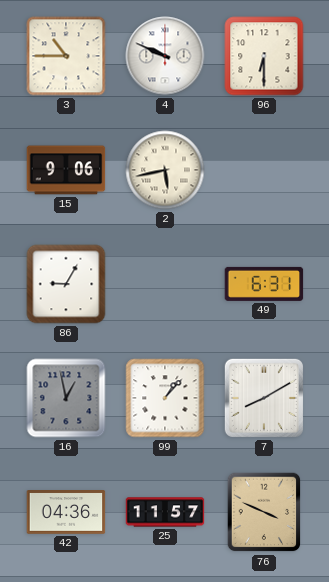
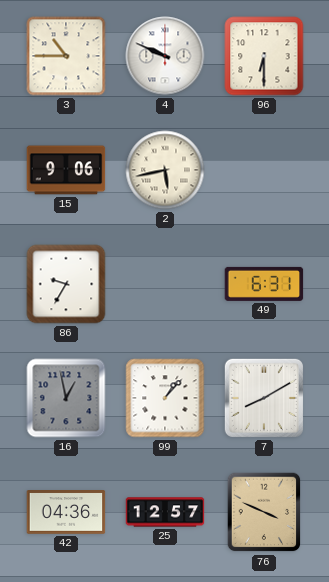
86: 9:05 -> 9:35
25: 11:57 -> 12:57
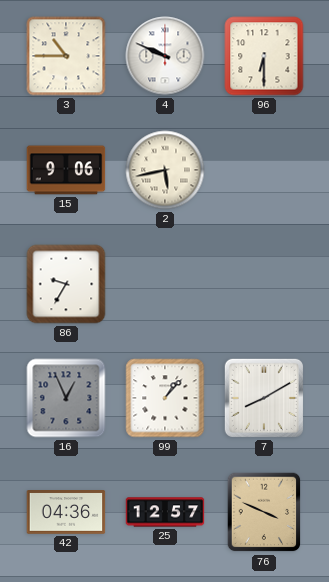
49: 6:31 -> none
16: 12:58 -> 12:56
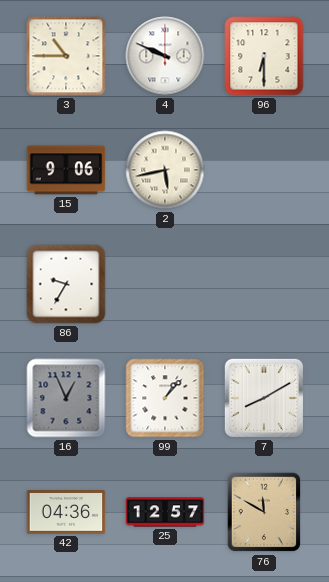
76: 3:49 -> 11:50
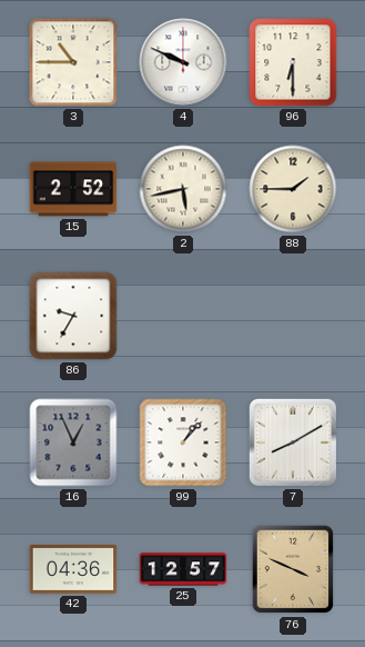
15: 9:06 -> 2:52
88: none -> 1:45
76: 11:50 -> 3:49
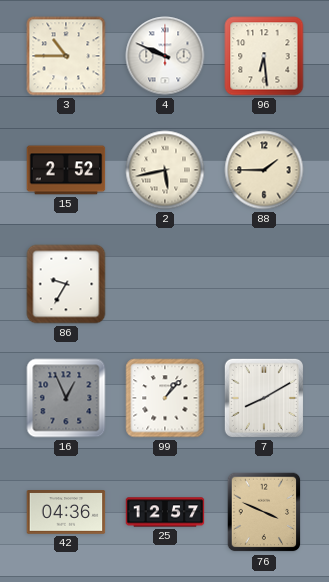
96: 6:30 -> 6:29
